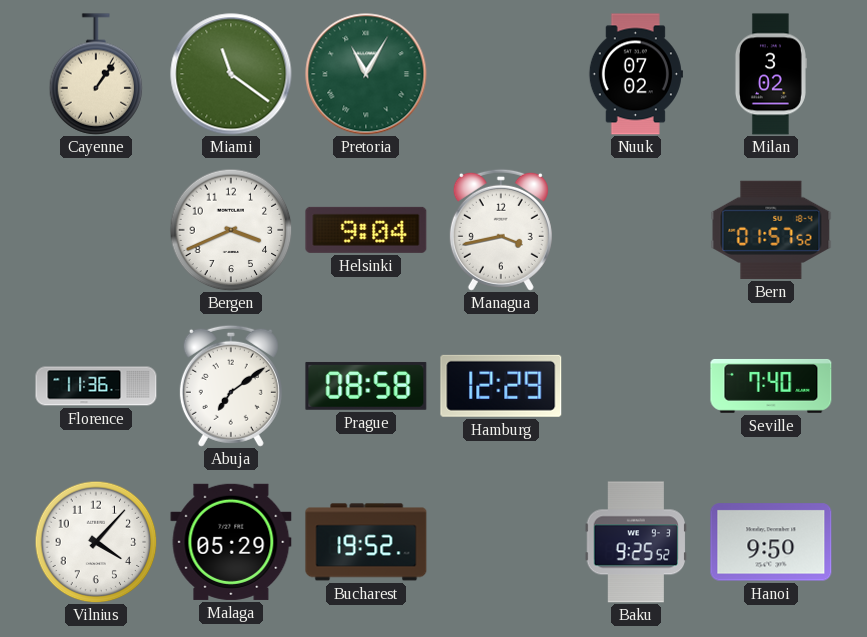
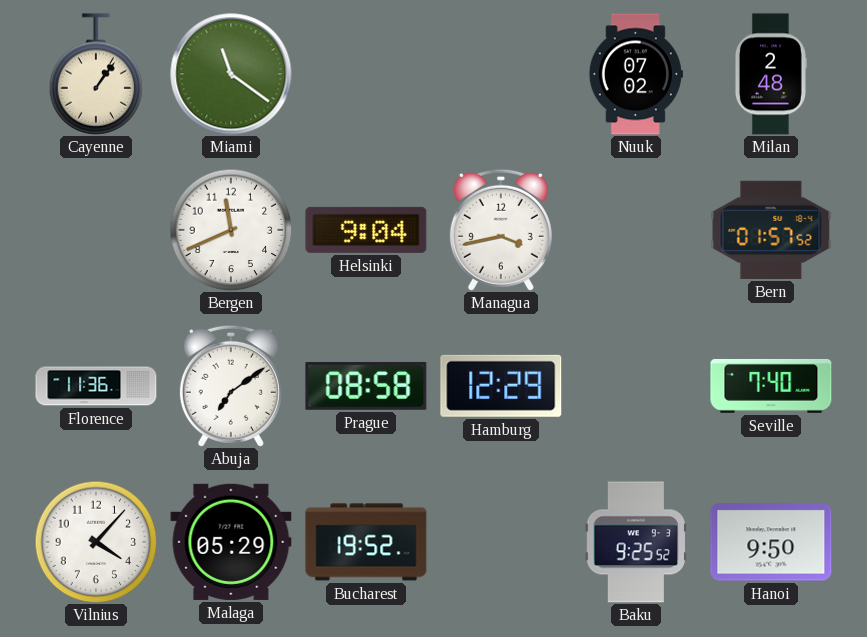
Pretoria: 11:05 -> none
Milan: 3:02 -> 2:48
Bergen: 3:41 -> 11:41
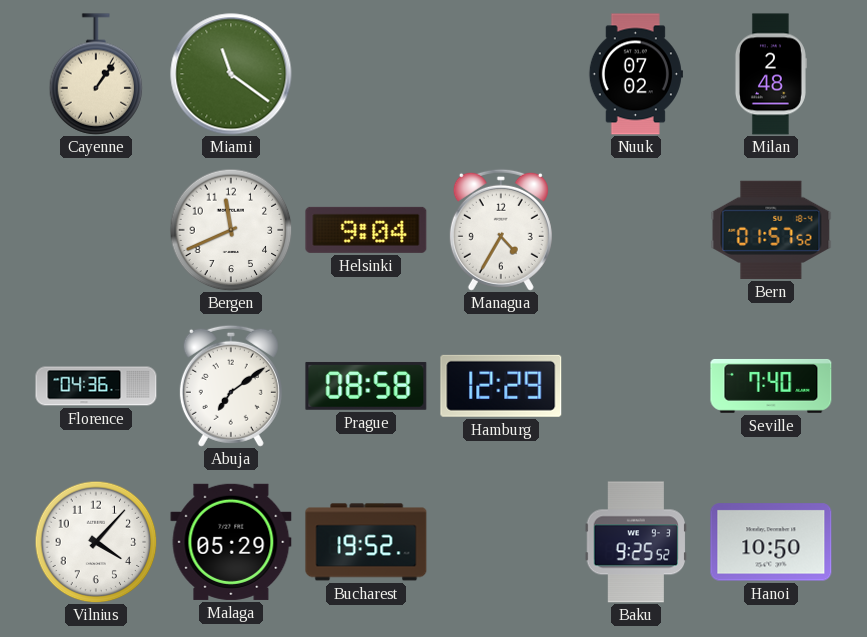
Managua: 3:43 -> 4:35
Florence: 11:36 -> 04:36
Hanoi: 9:50 -> 10:50
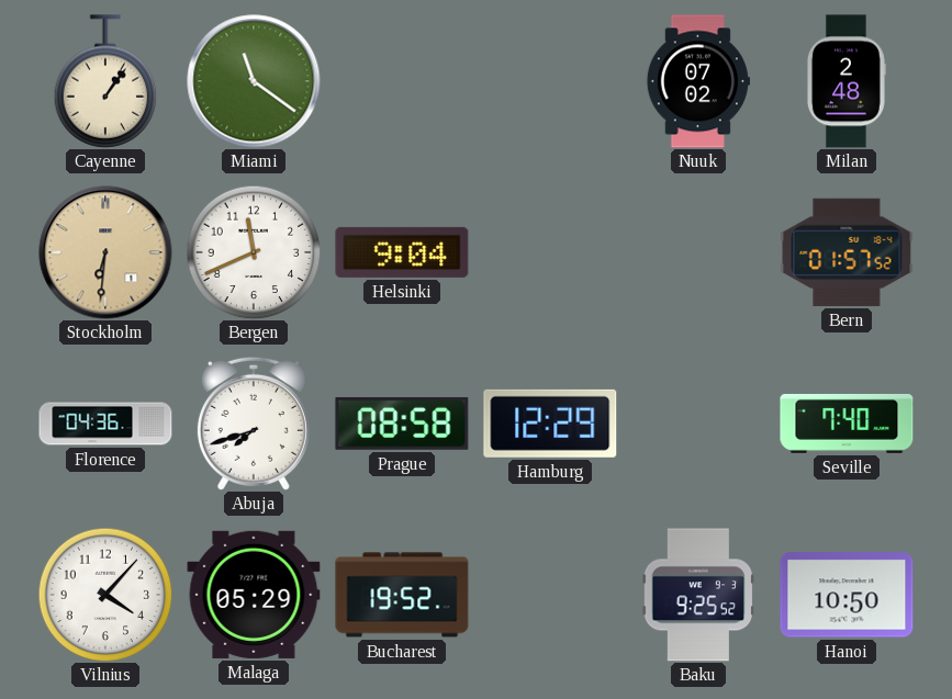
Stockholm: none -> 6:31
Managua: 4:35 -> none
Abuja: 7:09 -> 7:42
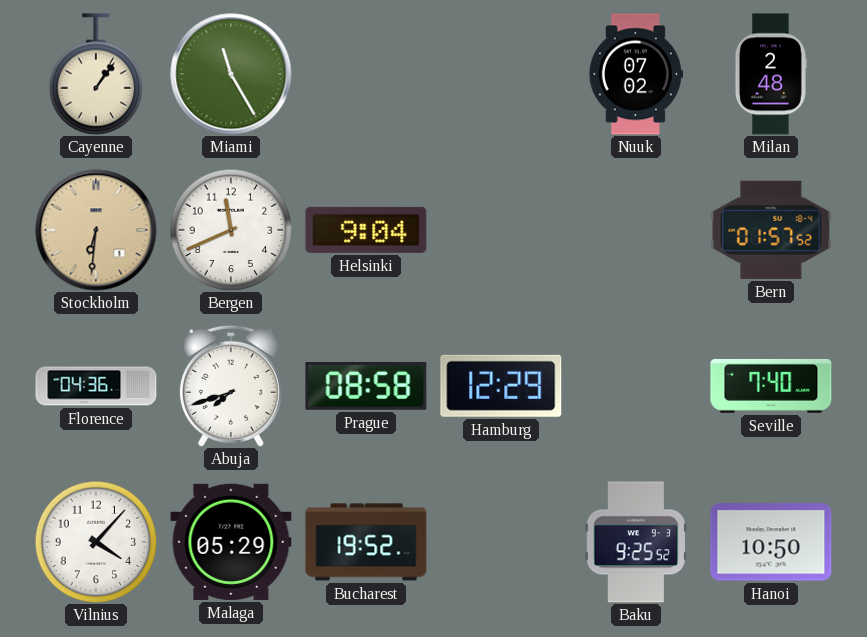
Miami: 11:21 -> 11:25
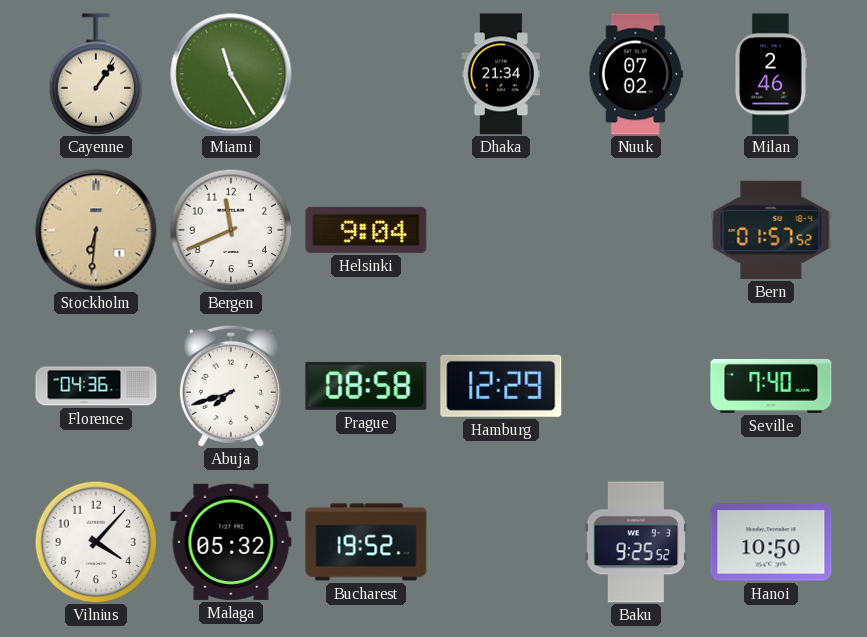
Dhaka: none -> 21:34
Milan: 2:48 -> 2:46
Malaga: 05:29 -> 05:32
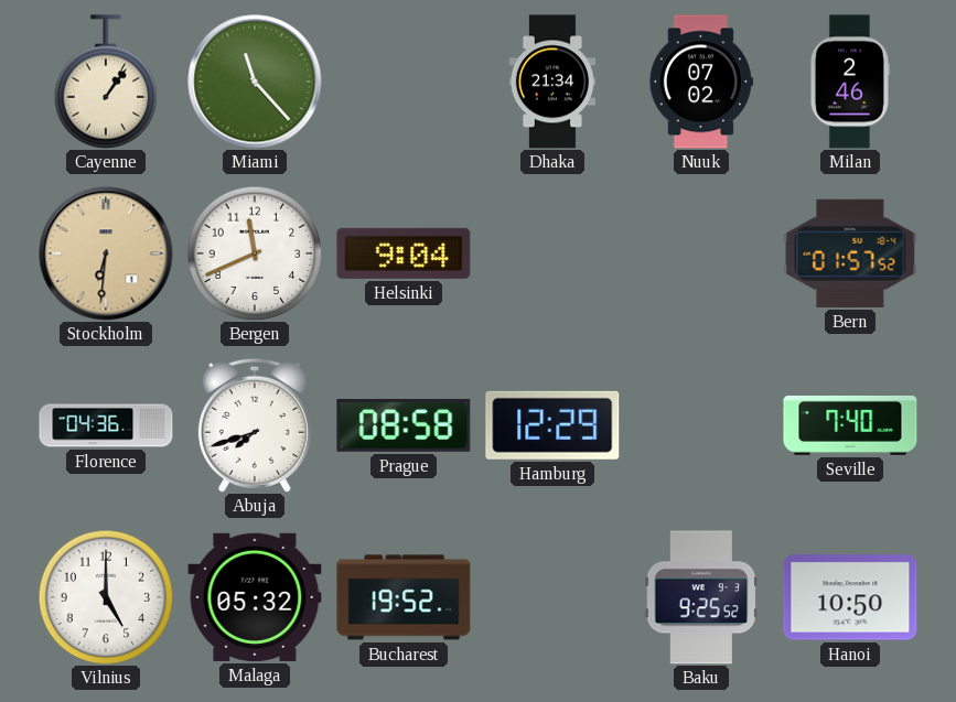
Miami: 11:25 -> 11:23
Vilnius: 4:07 -> 5:00
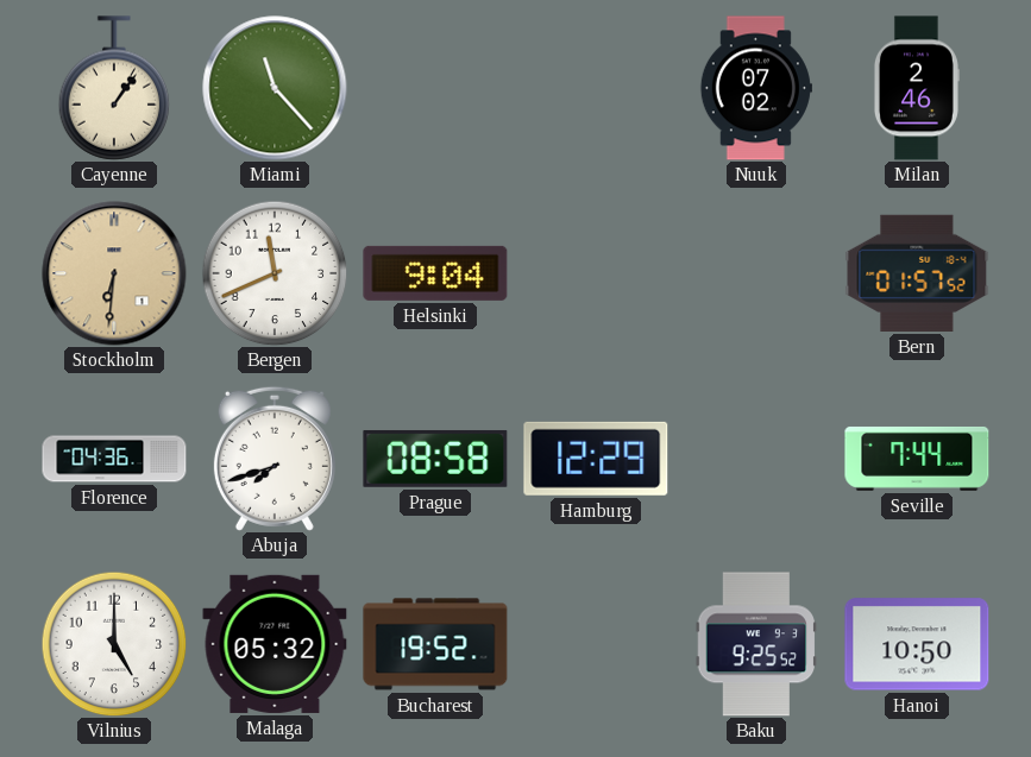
Dhaka: 21:34 -> none
Seville: 7:40 -> 7:44
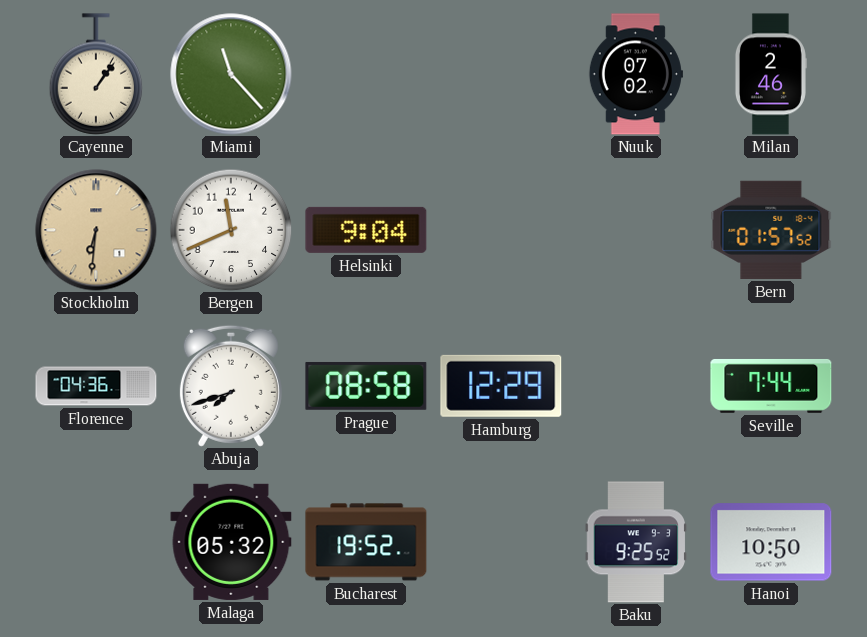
Vilnius: 5:00 -> none
